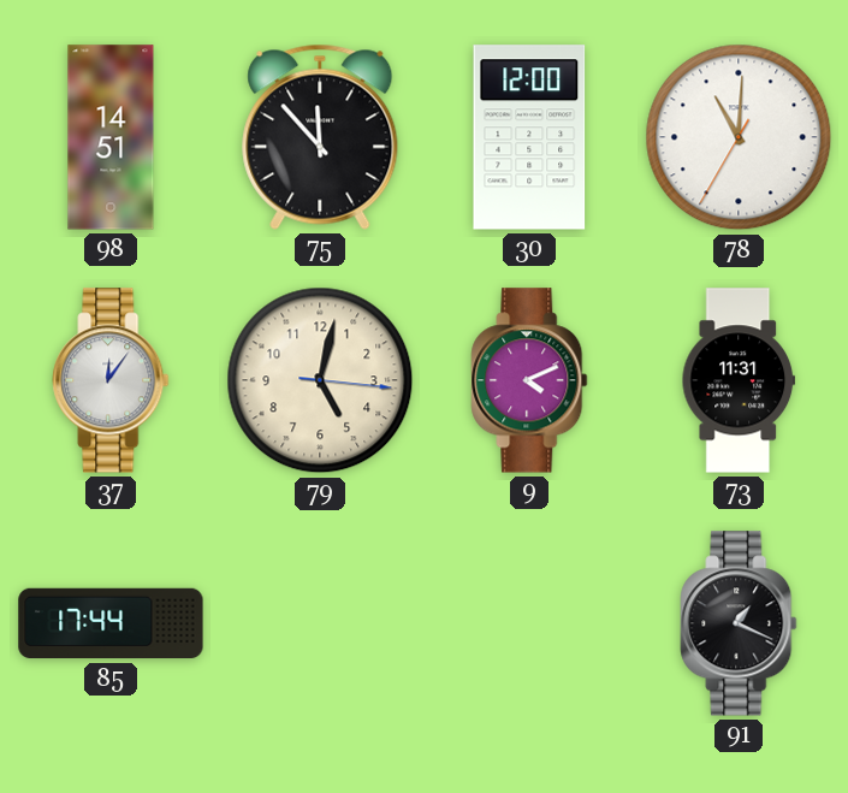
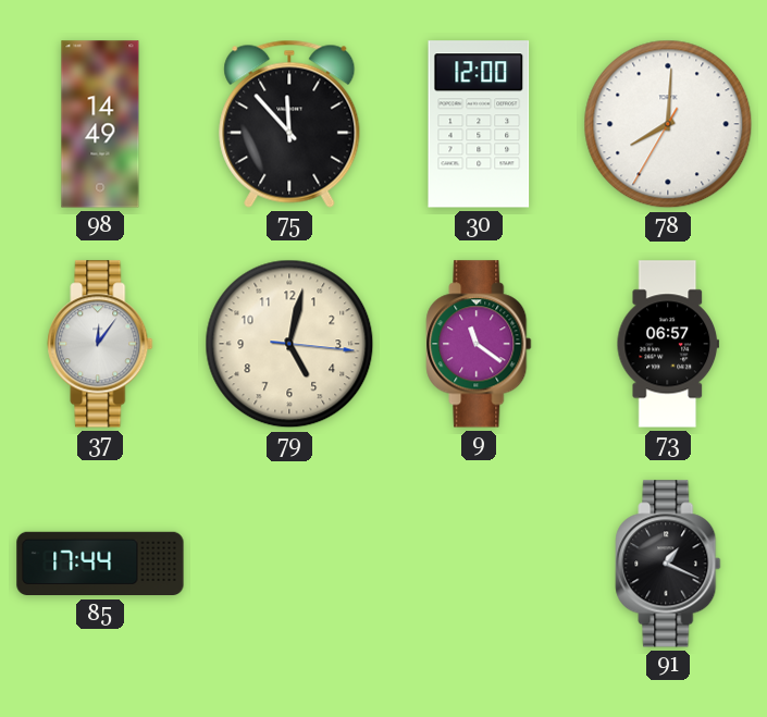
98: 14:51 -> 14:49
78: 11:00 -> 8:00
9: 4:11 -> 11:21
73: 11:31 -> 06:57
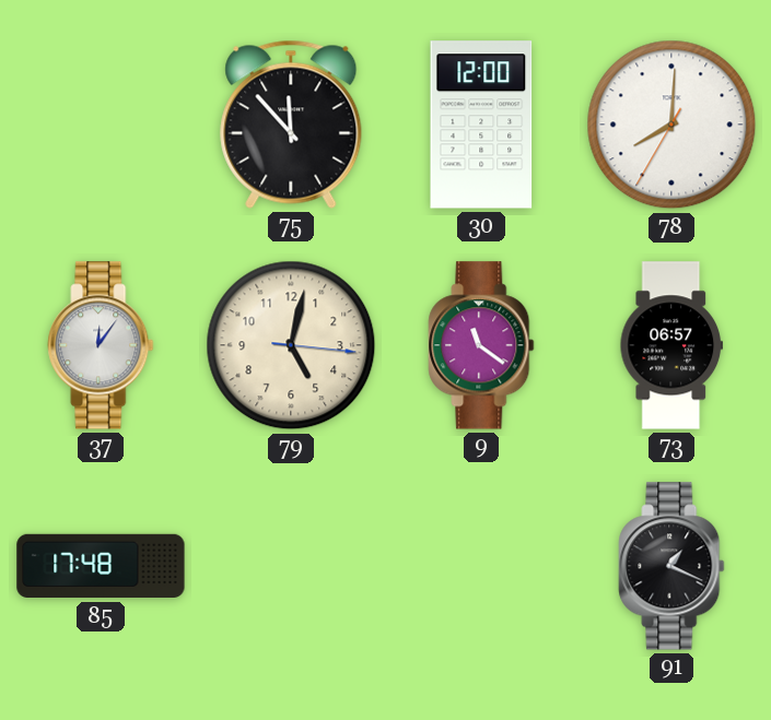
98: 14:49 -> none
85: 17:44 -> 17:48
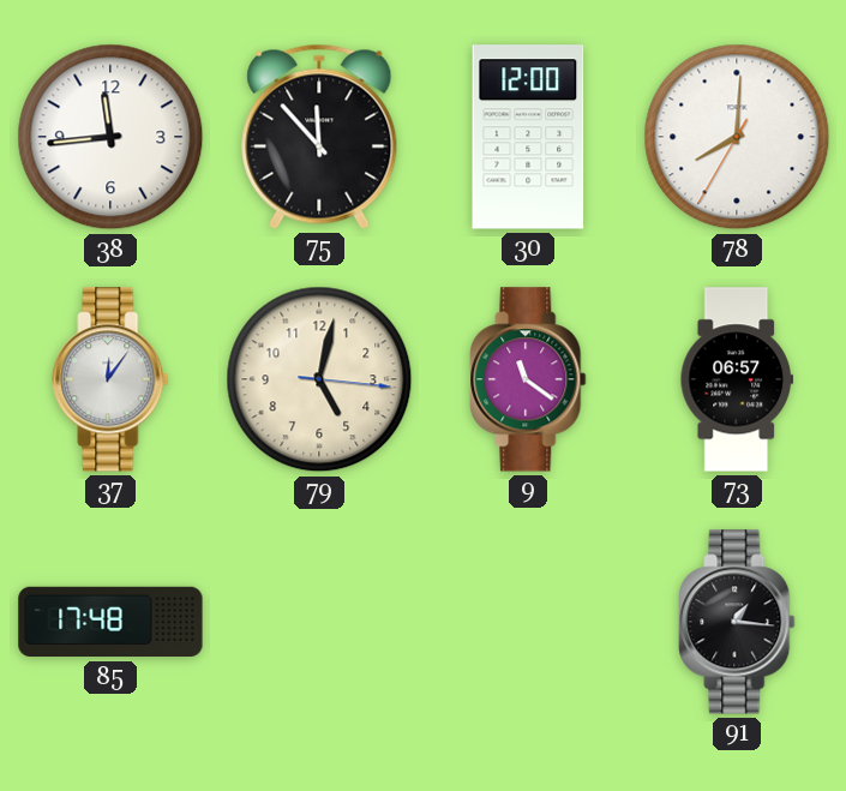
38: none -> 11:44
91: 1:19 -> 1:16
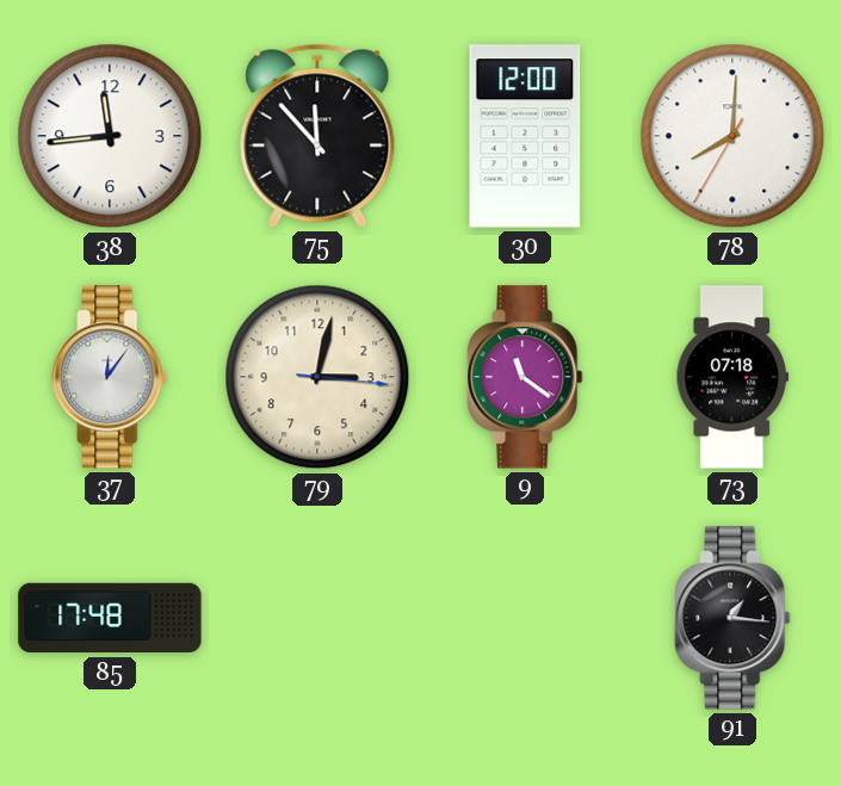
79: 5:02 -> 3:02
73: 06:57 -> 07:18
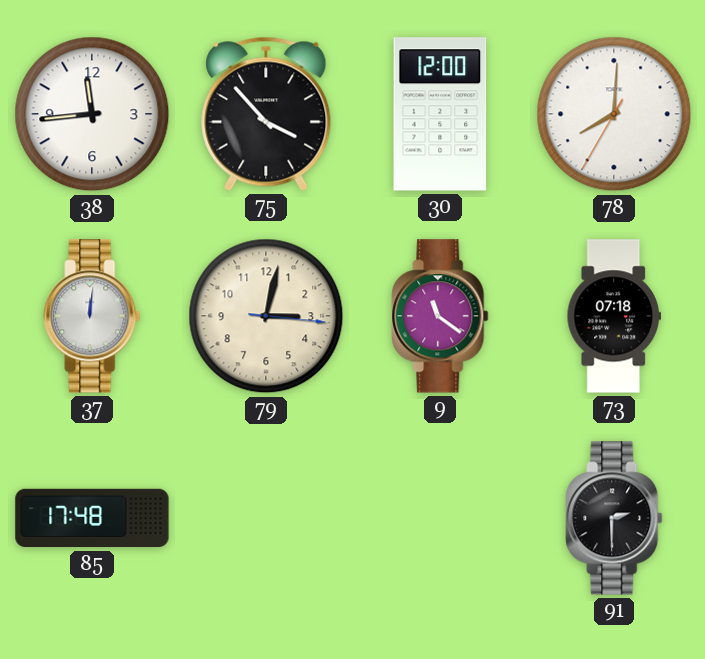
75: 11:53 -> 3:53
37: 12:06 -> 12:01
91: 1:16 -> 2:30
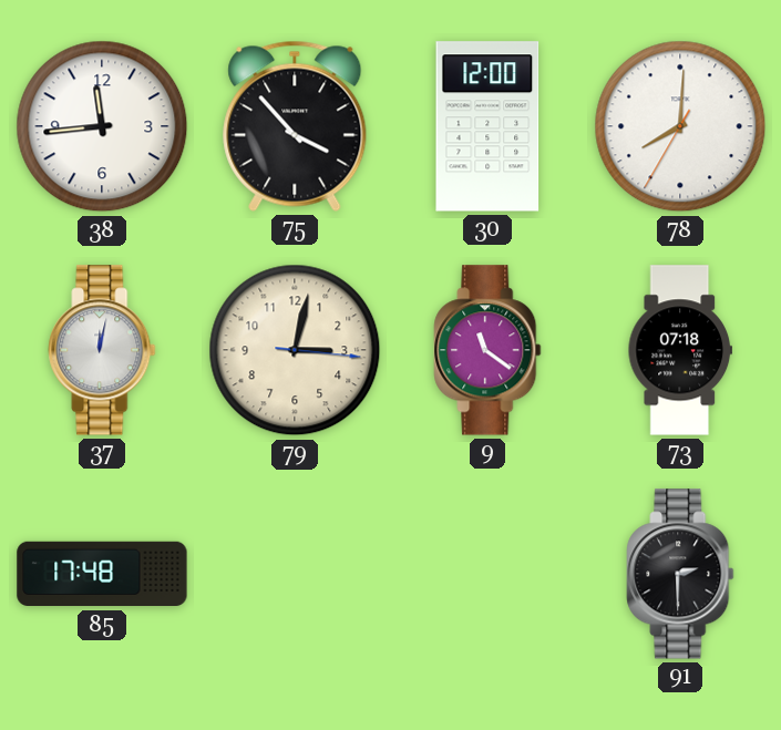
37: 12:01 -> 12:02
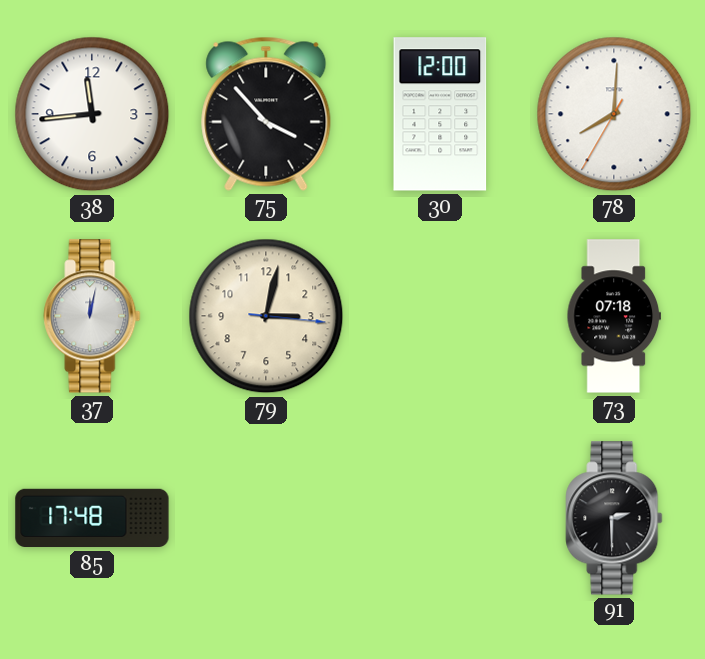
9: 11:21 -> none
